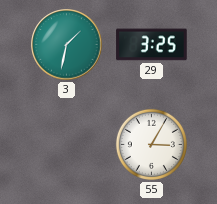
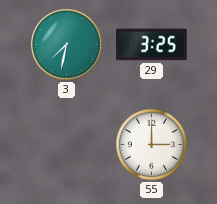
3: 1:32 -> 7:32
55: 3:05 -> 3:00
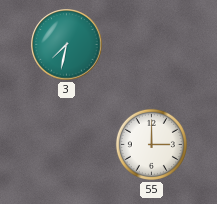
29: 3:25 -> none
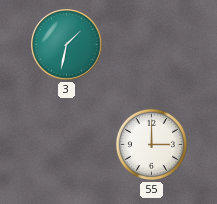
3: 7:32 -> 1:32
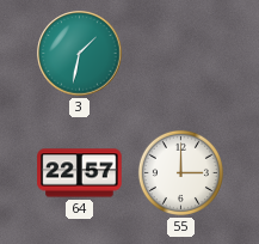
64: none -> 22:57
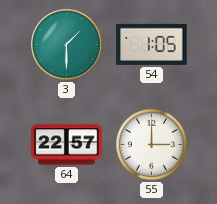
3: 1:32 -> 1:30
54: none -> 1:05
